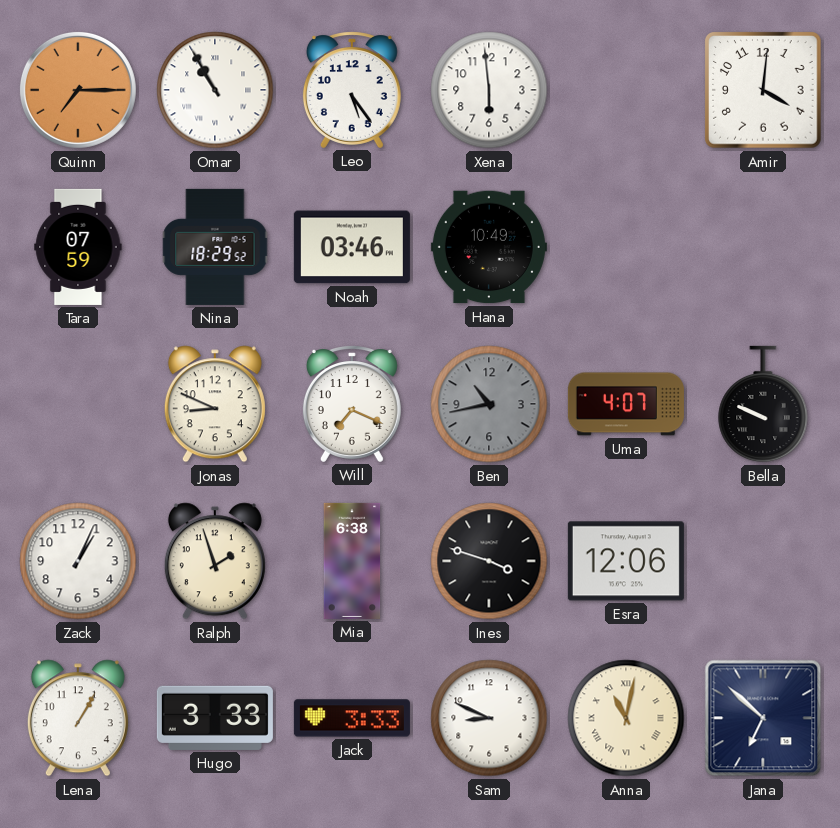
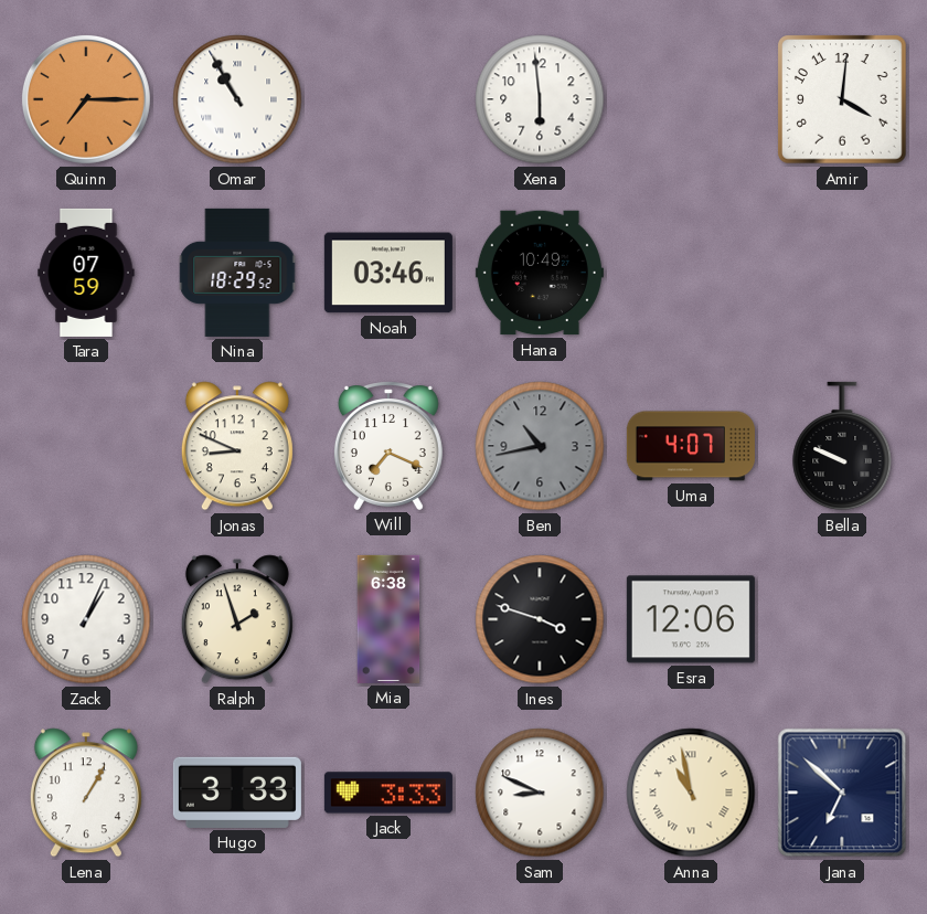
Leo: 5:24 -> none
Anna: 11:02 -> 10:58
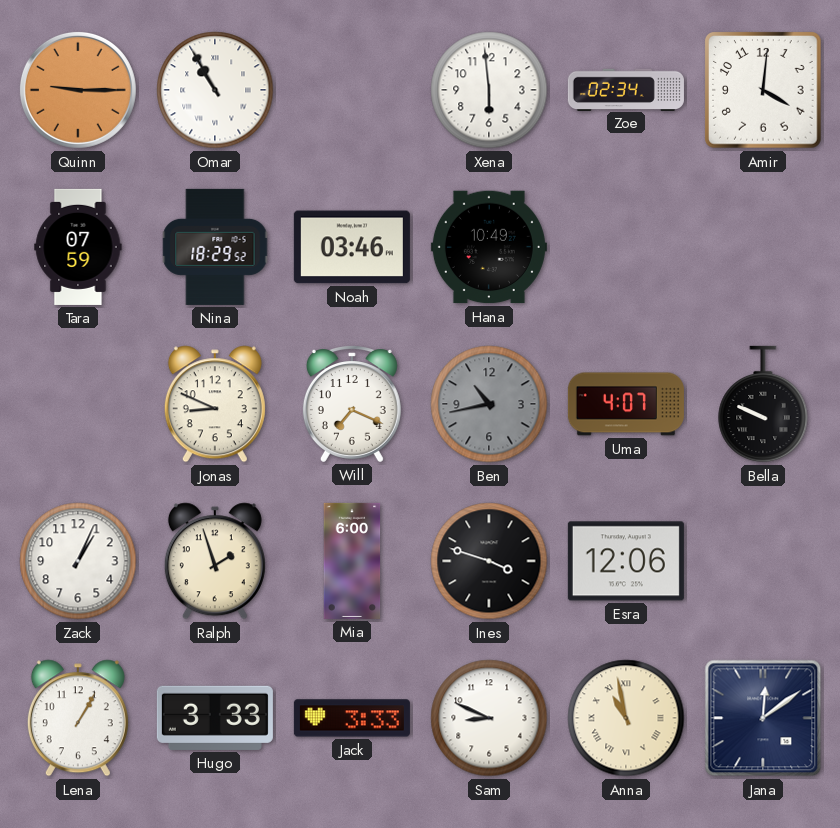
Quinn: 7:15 -> 9:15
Zoe: none -> 02:34
Mia: 6:38 -> 6:00
Jana: 6:52 -> 12:09
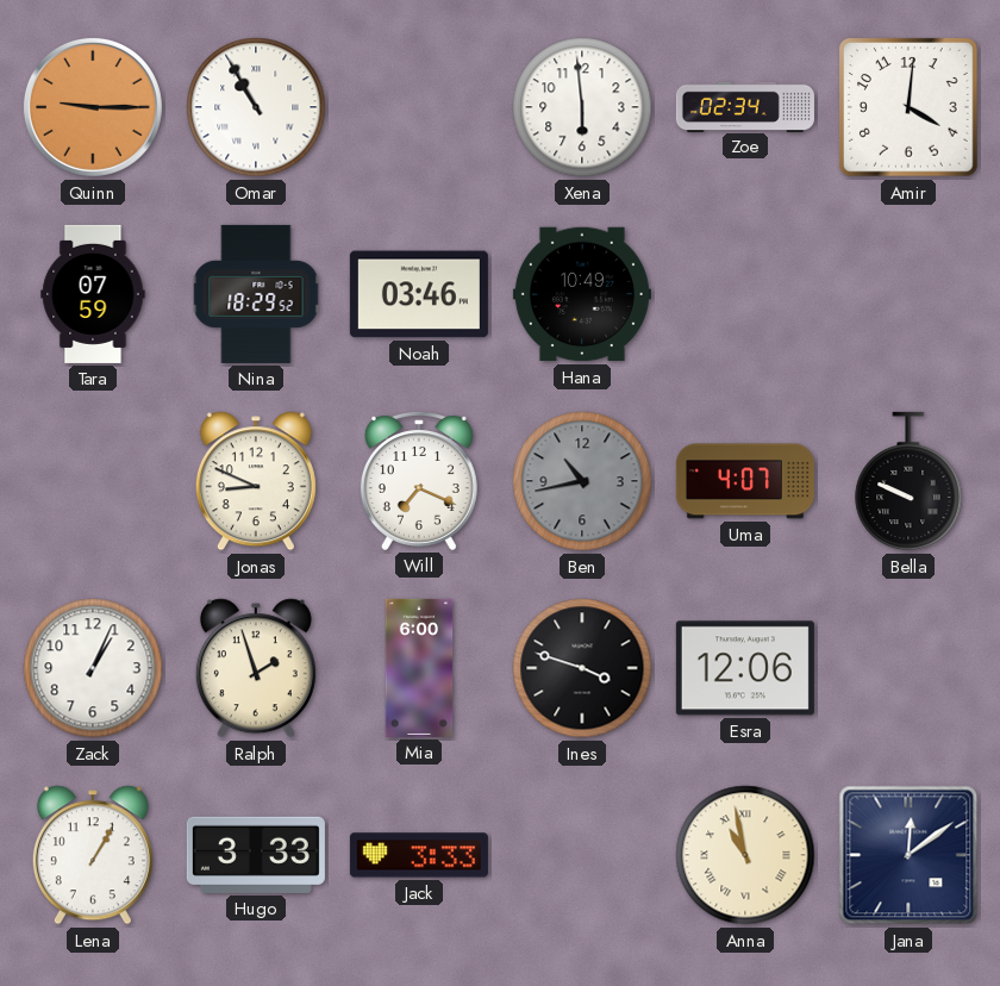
Sam: 8:49 -> none
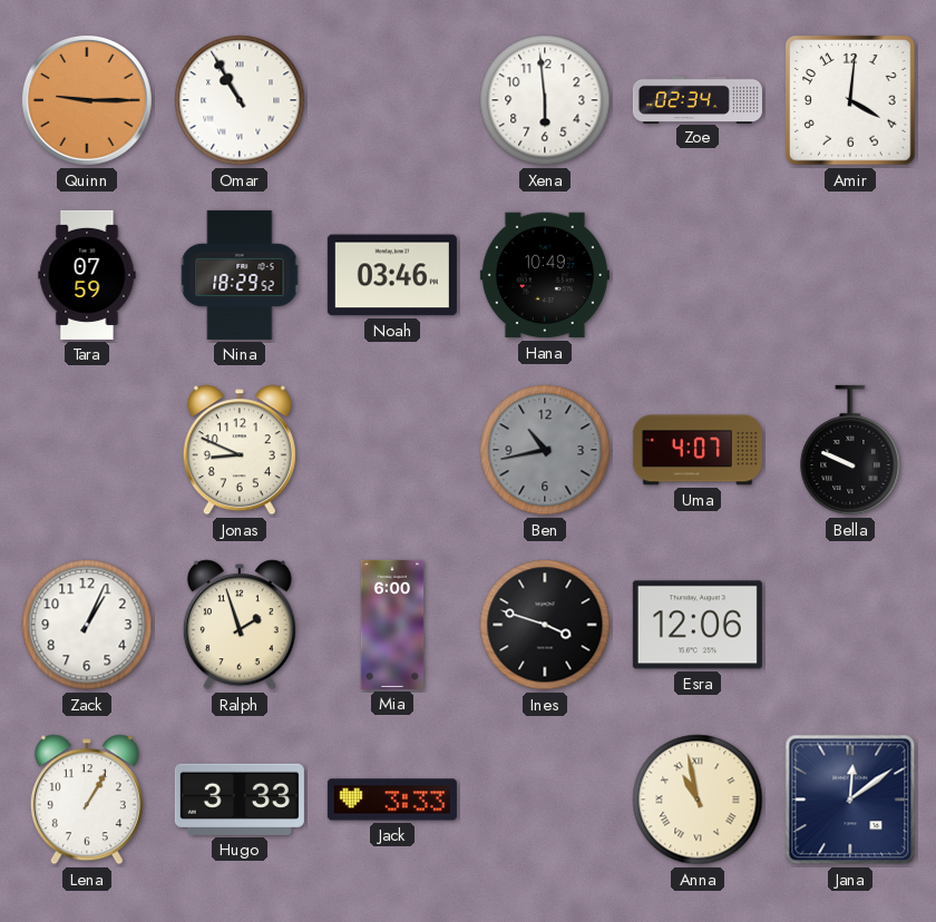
Will: 7:19 -> none
